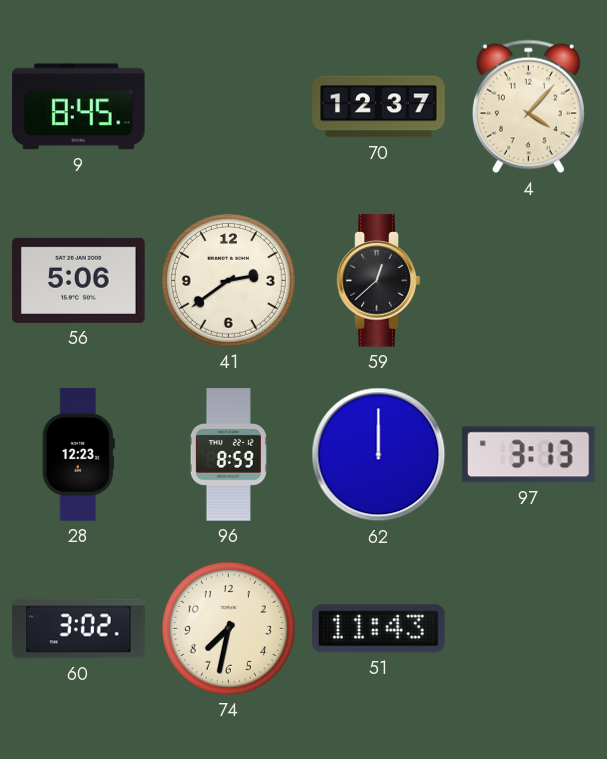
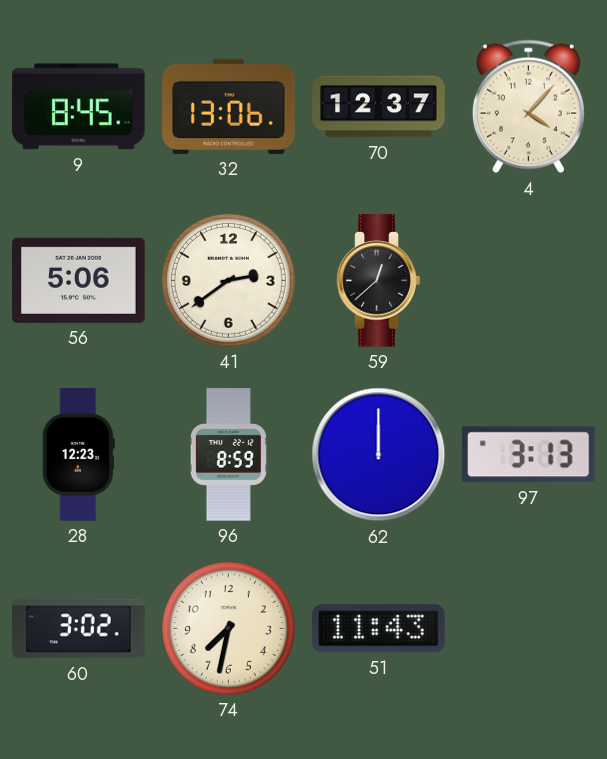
32: none -> 13:06
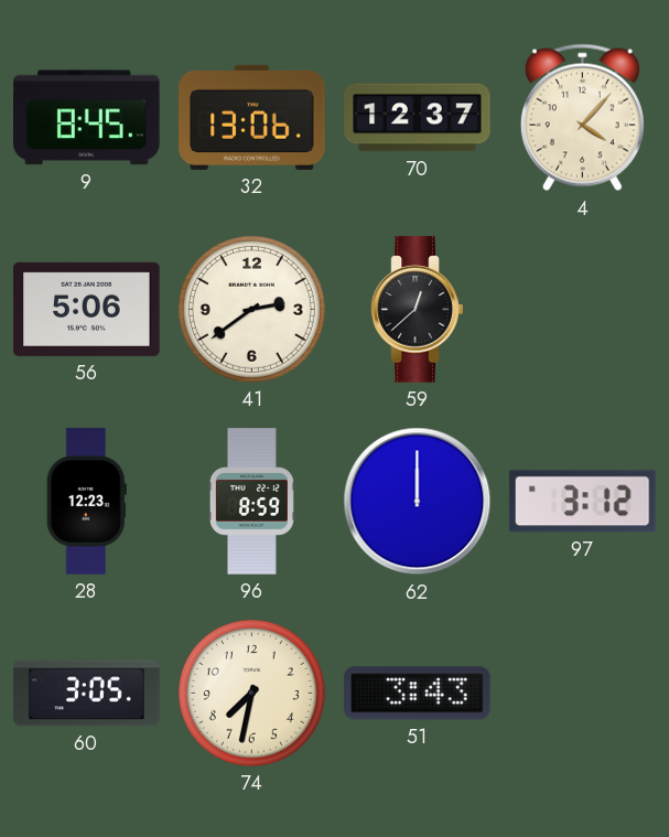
97: 3:13 -> 3:12
60: 3:02 -> 3:05
51: 11:43 -> 3:43
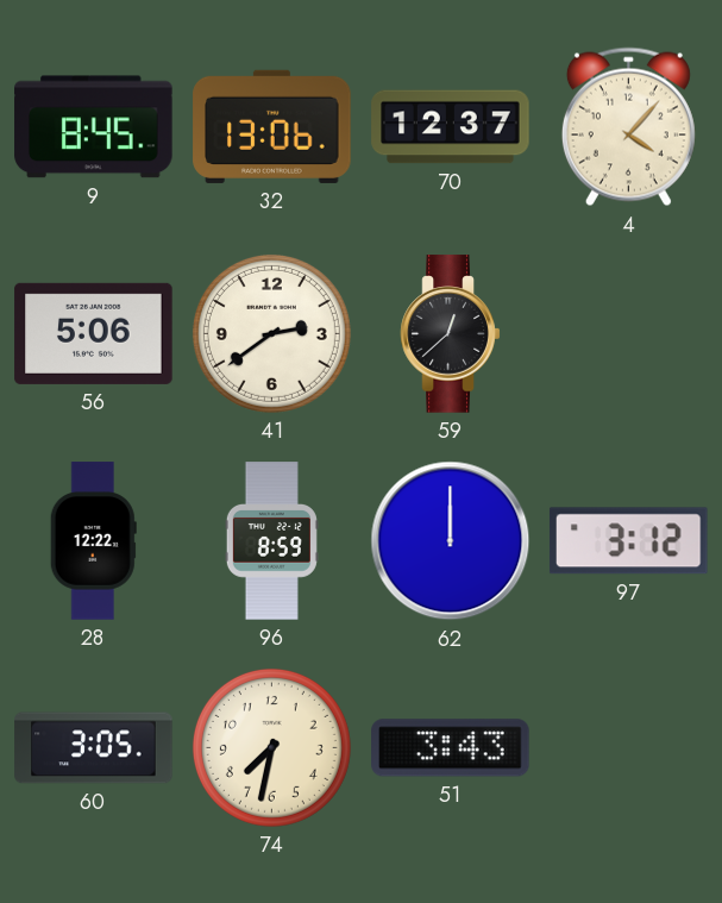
28: 12:23 -> 12:22
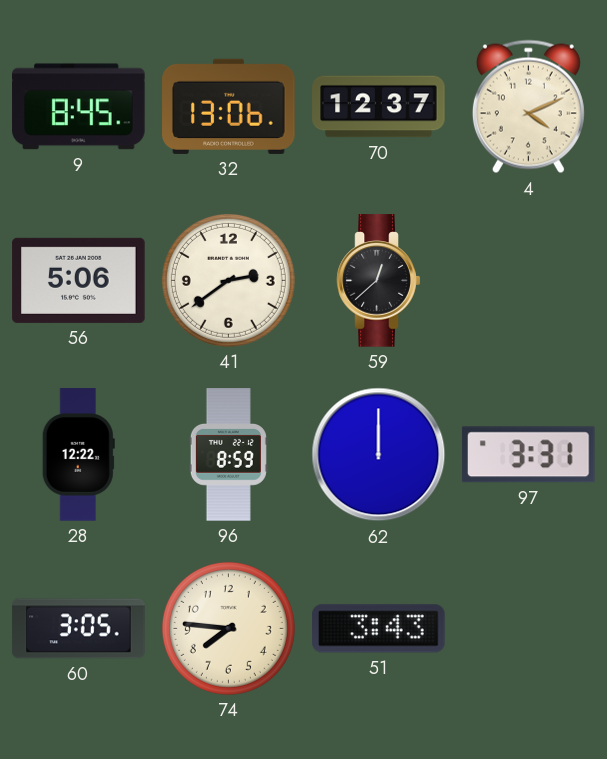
4: 4:07 -> 4:11
97: 3:12 -> 3:31
74: 7:32 -> 7:46
